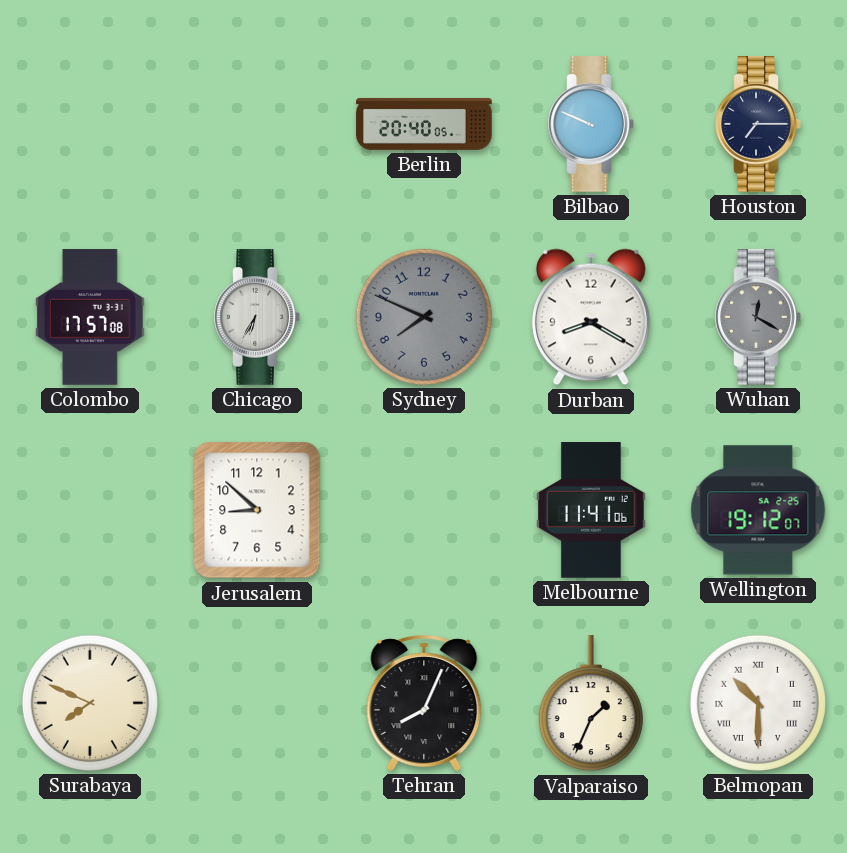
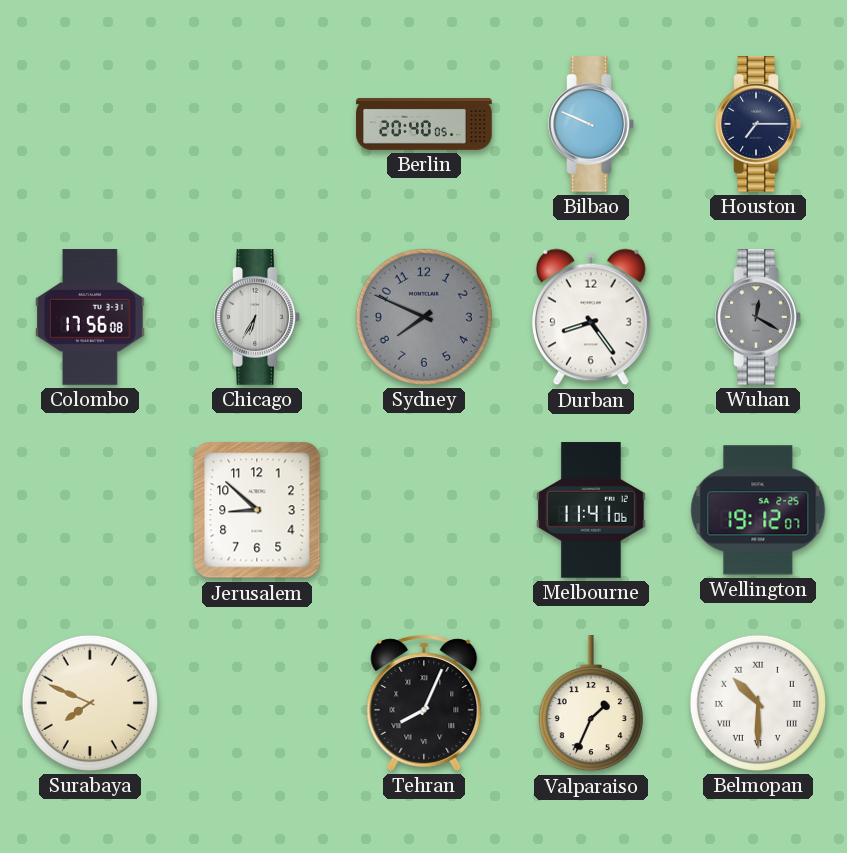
Colombo: 17:57 -> 17:56
Durban: 8:20 -> 8:24
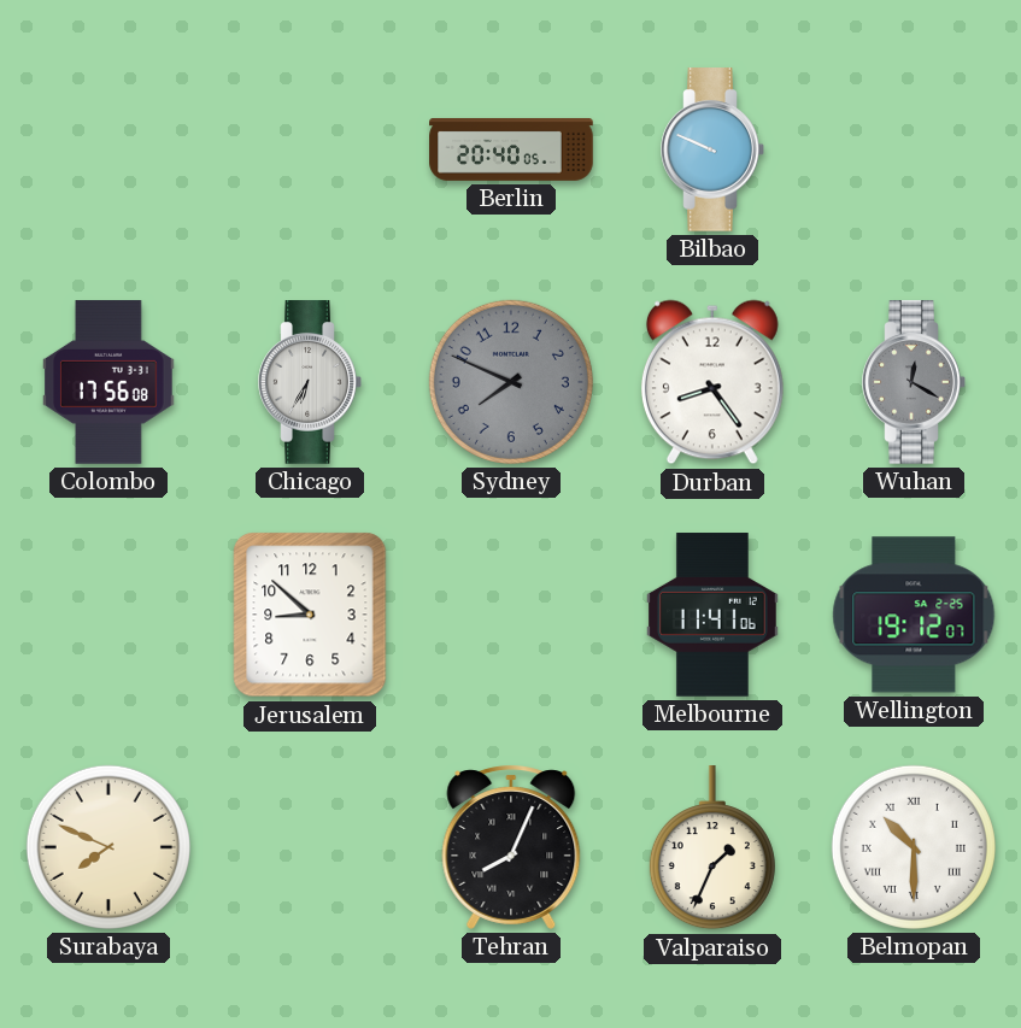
Houston: 7:15 -> none
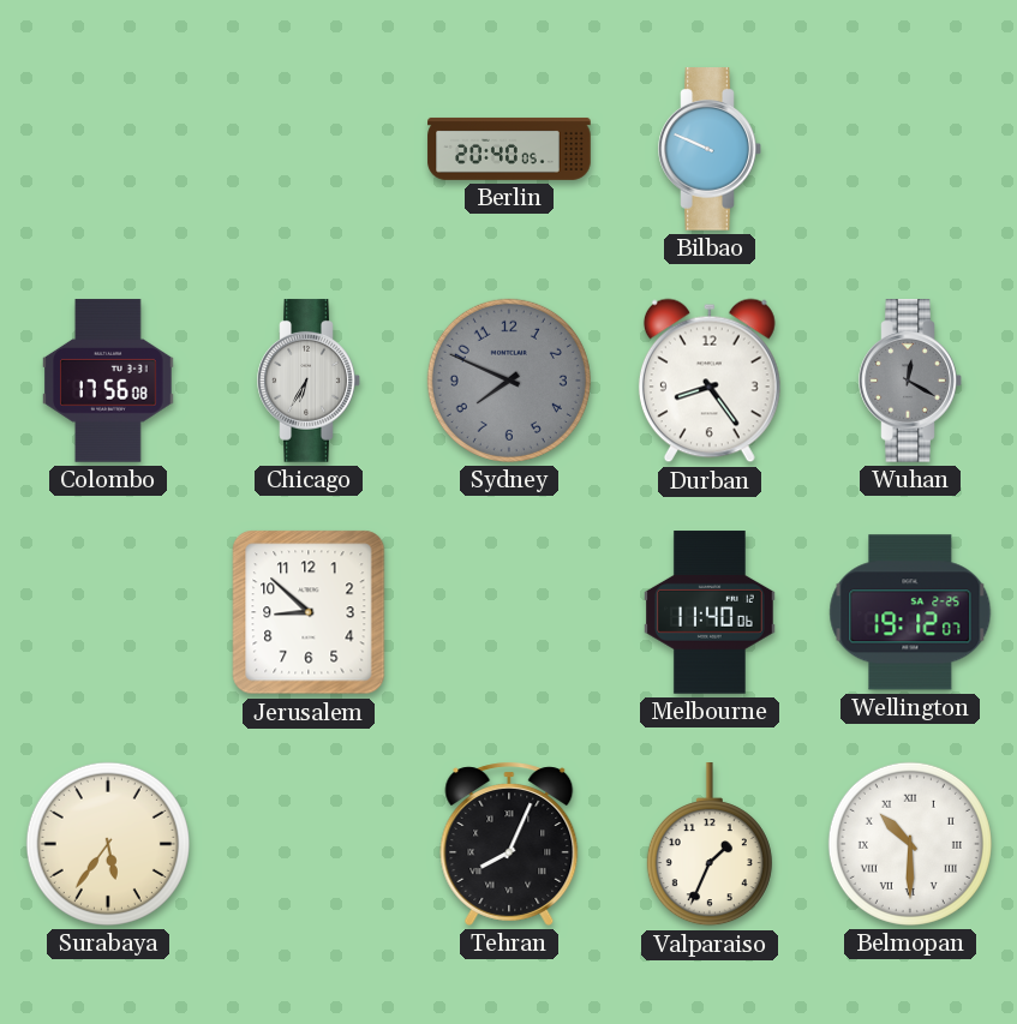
Melbourne: 11:41 -> 11:40
Surabaya: 7:49 -> 5:36
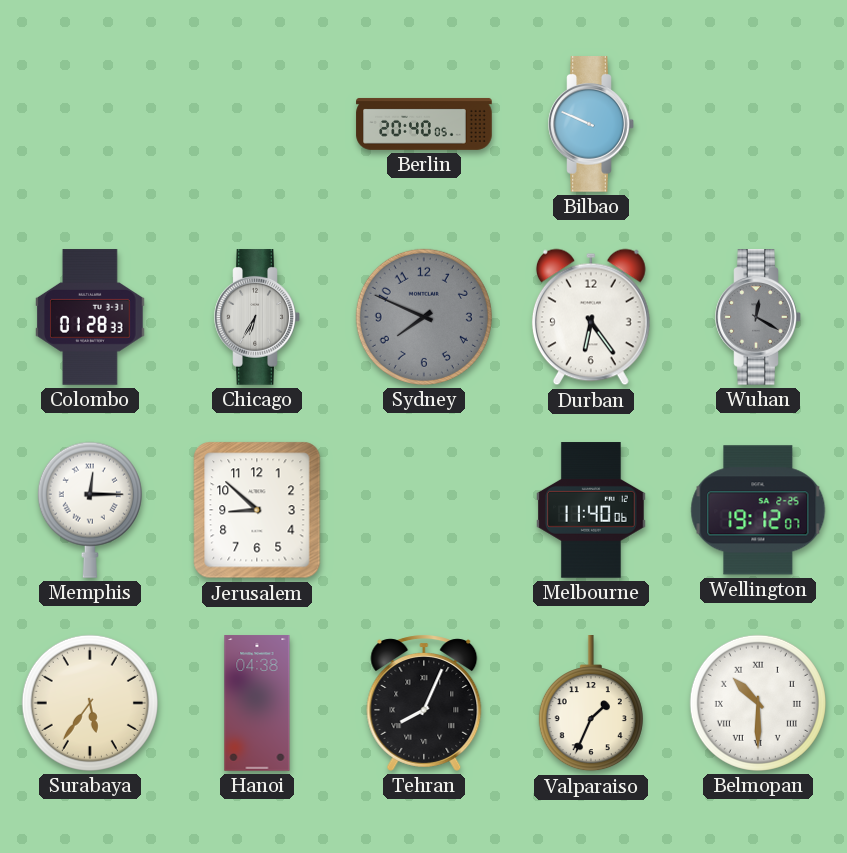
Colombo: 17:56 -> 01:28
Durban: 8:24 -> 6:24
Memphis: none -> 12:15
Hanoi: none -> 04:38
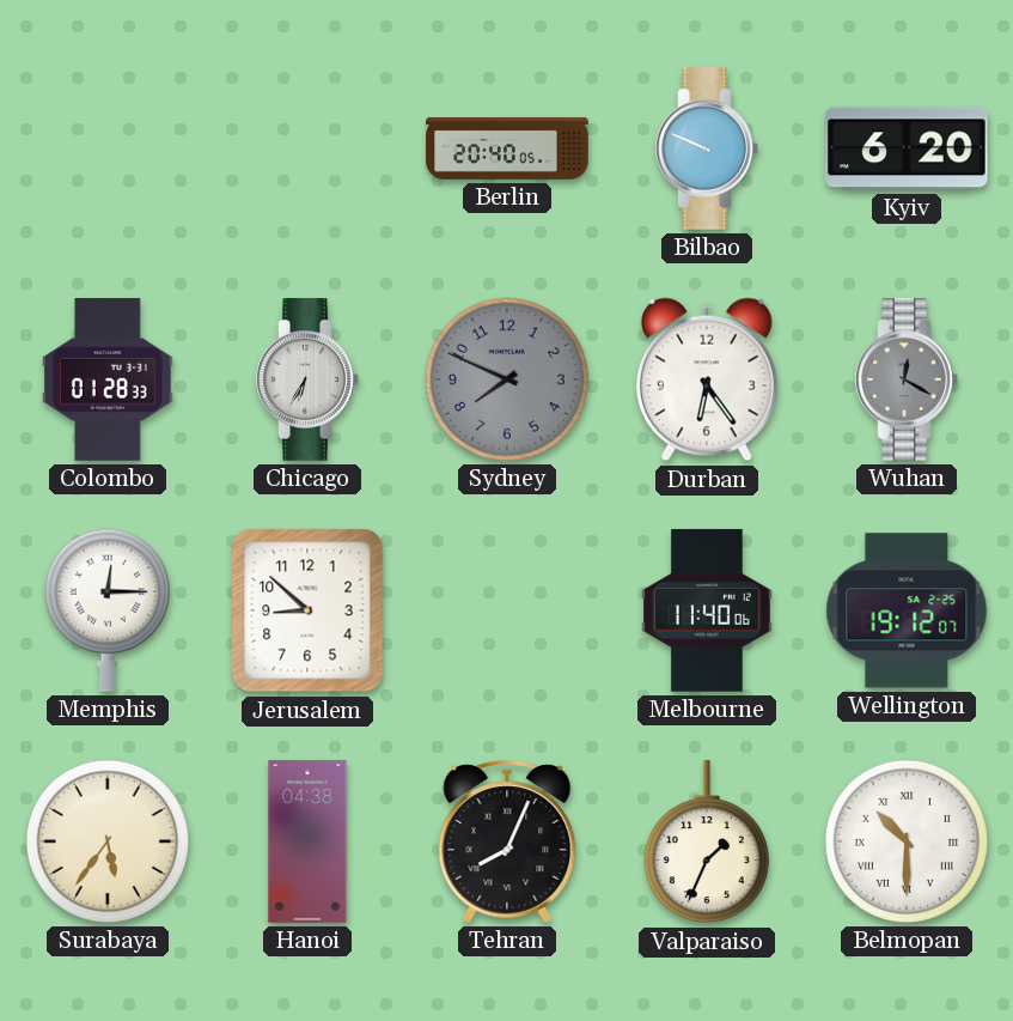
Kyiv: none -> 6:20
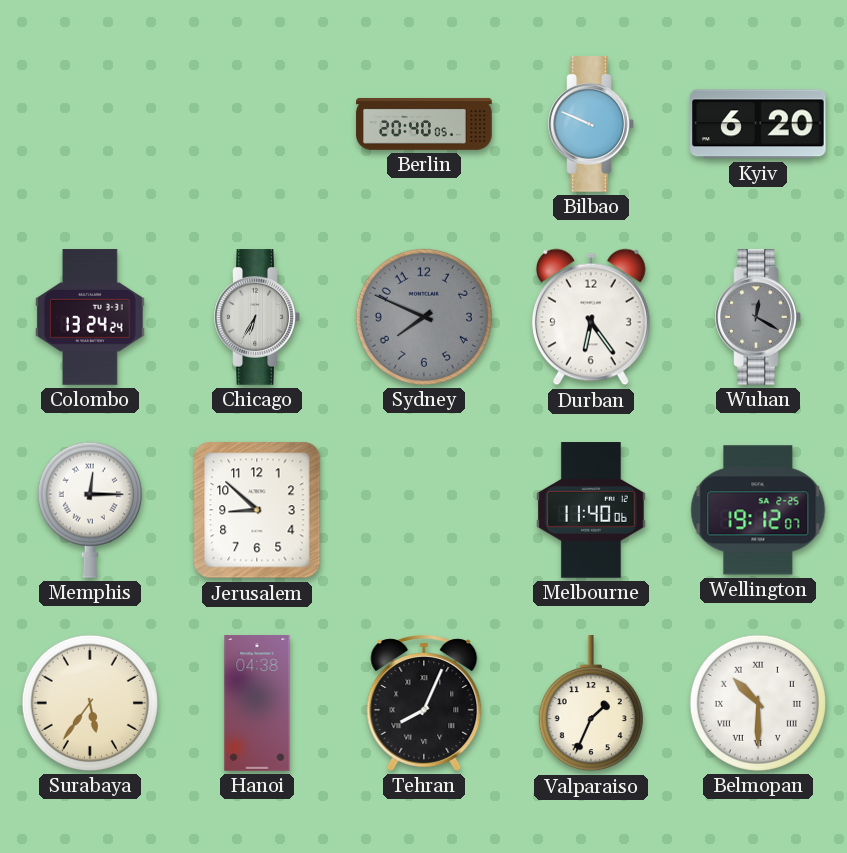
Colombo: 01:28 -> 13:24
